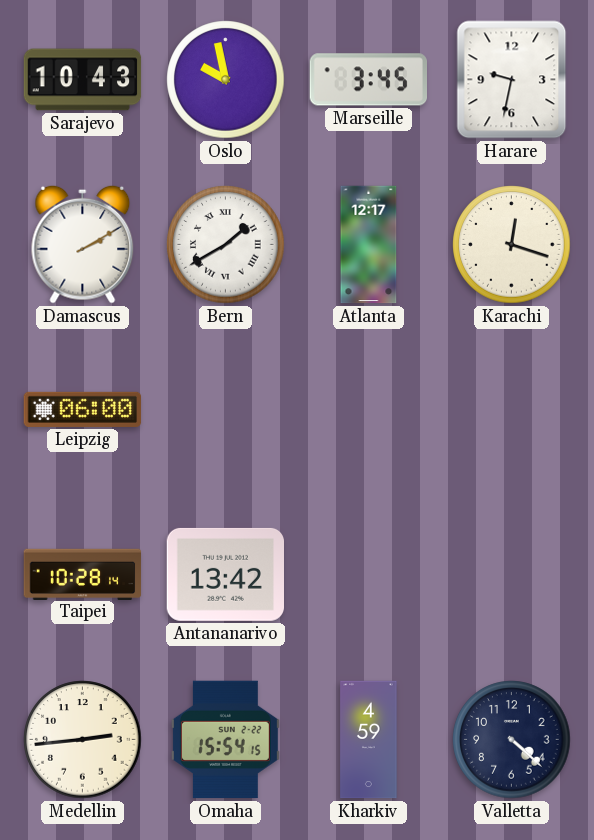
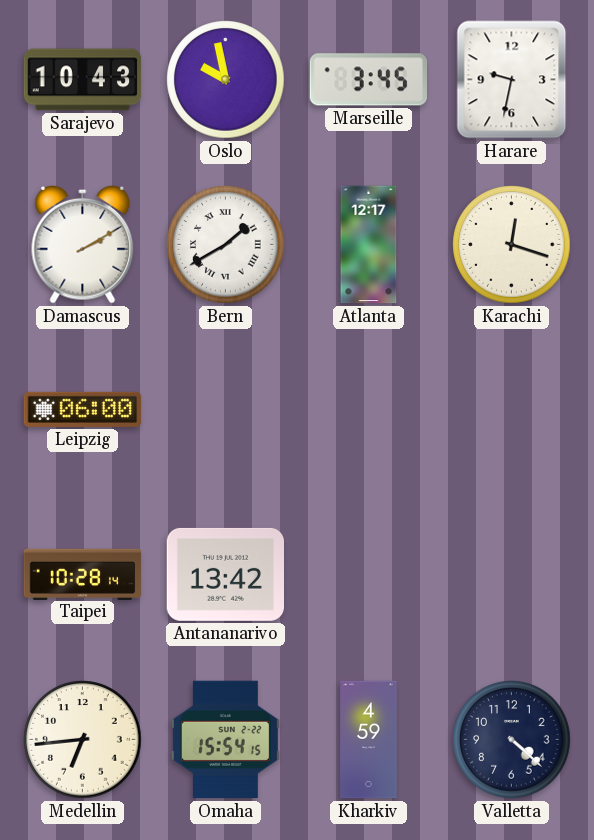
Medellin: 2:44 -> 6:44
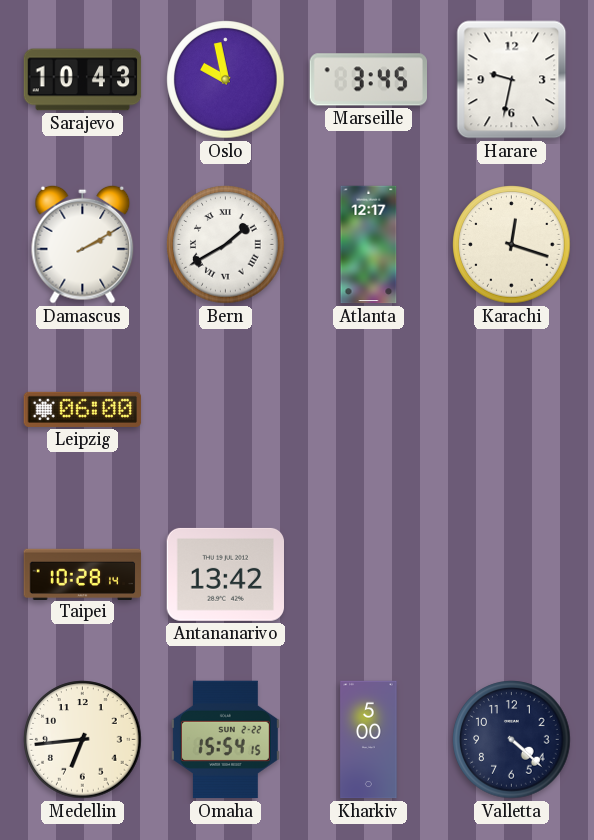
Kharkiv: 4:59 -> 5:00
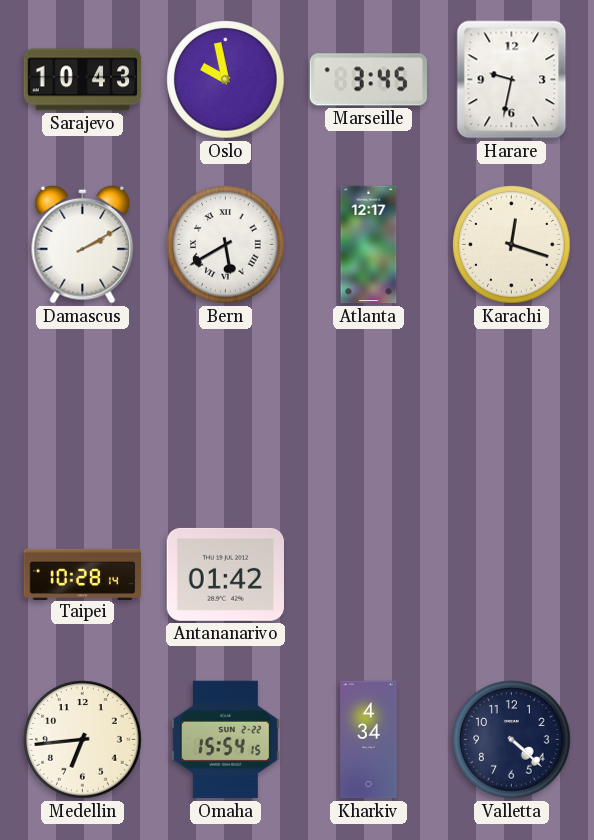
Bern: 1:40 -> 5:40
Leipzig: 06:00 -> none
Antananarivo: 13:42 -> 01:42
Kharkiv: 5:00 -> 4:34
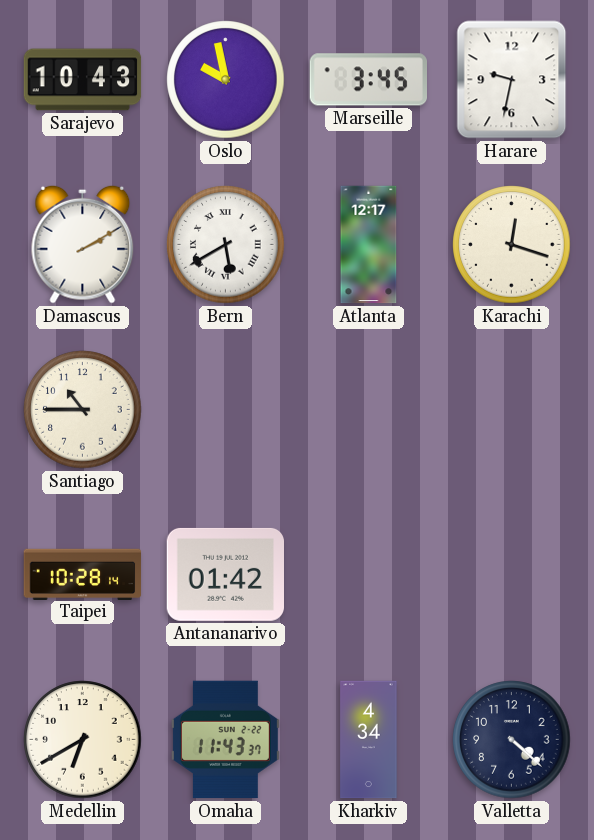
Santiago: none -> 10:45
Medellin: 6:44 -> 6:40
Omaha: 15:54 -> 11:43
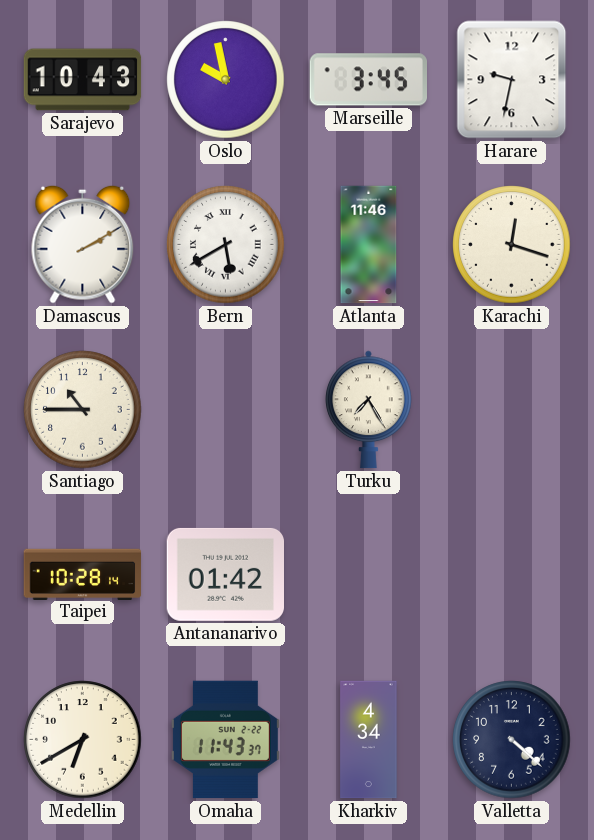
Atlanta: 12:17 -> 11:46
Turku: none -> 7:25
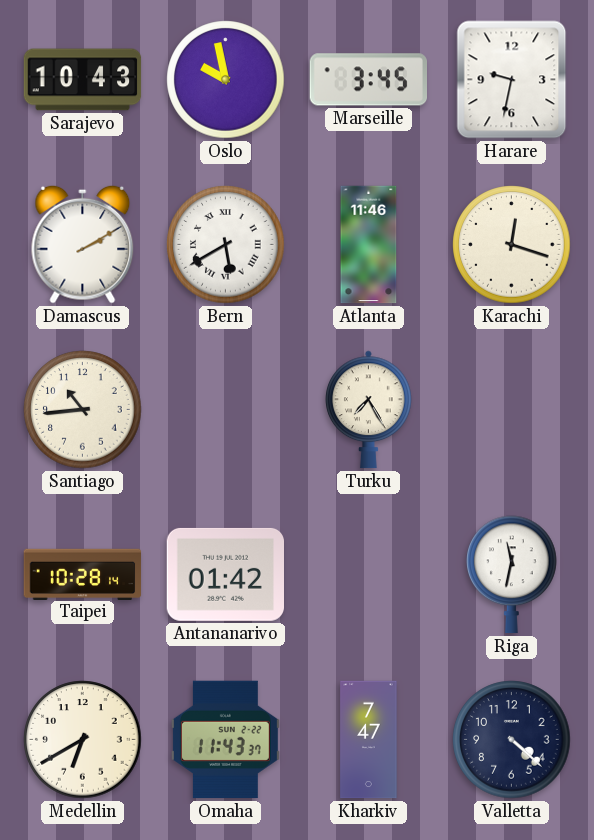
Santiago: 10:45 -> 10:44
Riga: none -> 11:32
Kharkiv: 4:34 -> 7:47
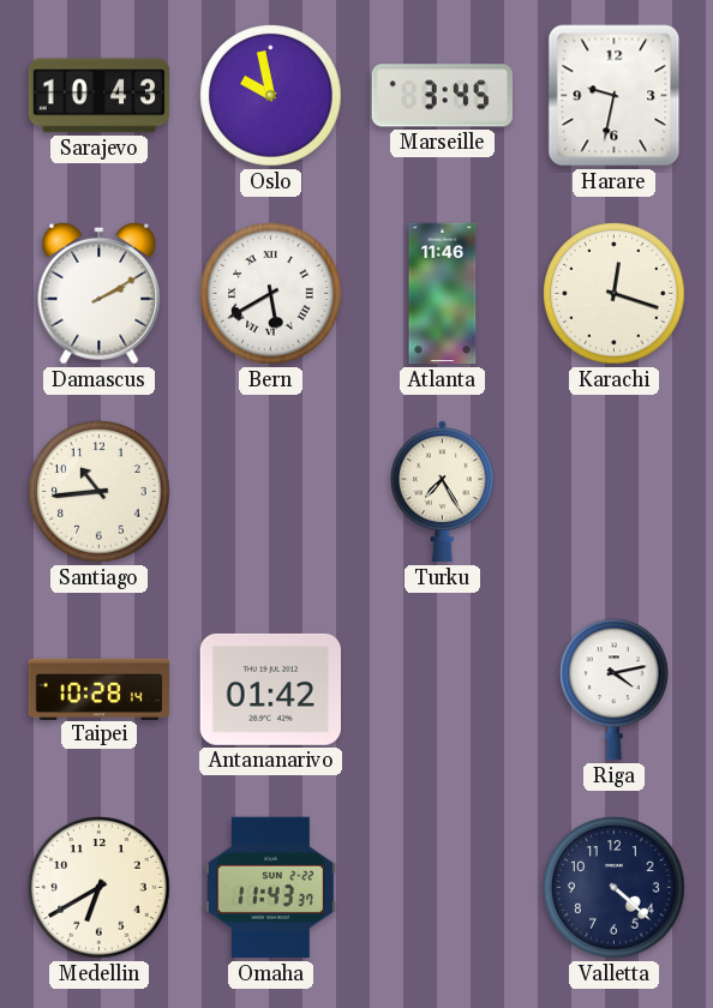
Riga: 11:32 -> 4:13
Kharkiv: 7:47 -> none
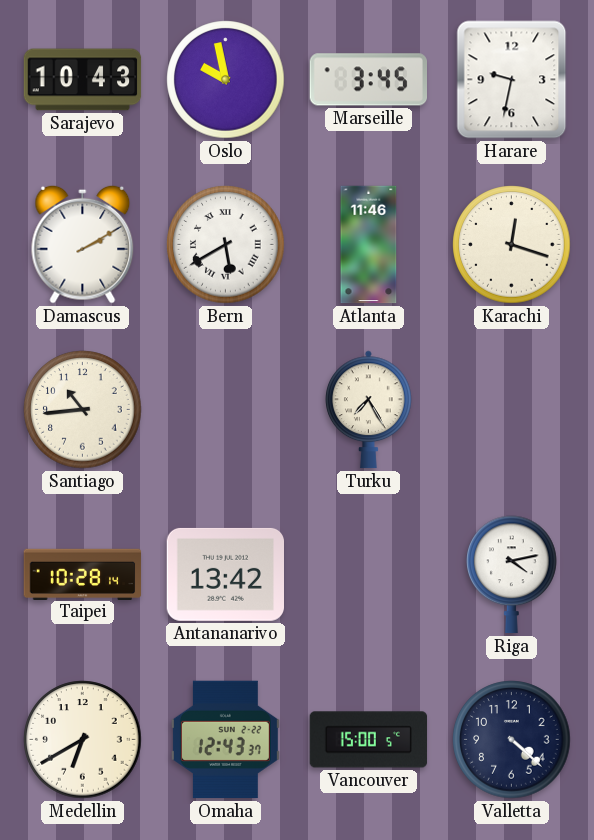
Antananarivo: 01:42 -> 13:42
Omaha: 11:43 -> 12:43
Vancouver: none -> 15:00
